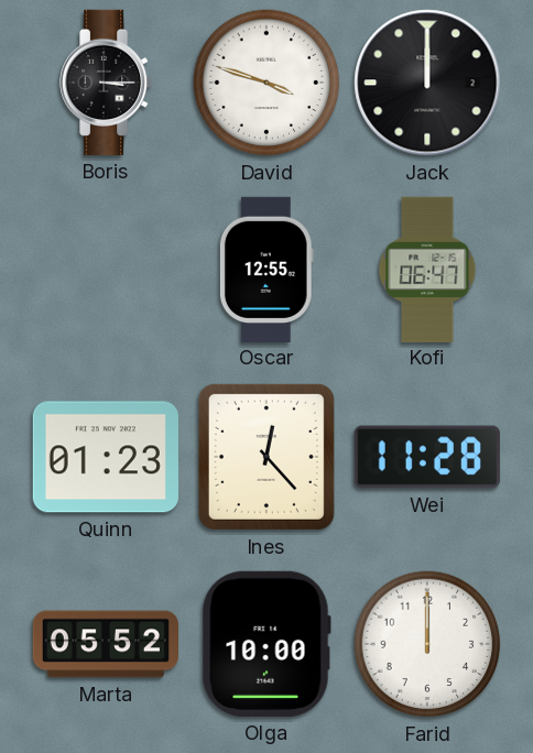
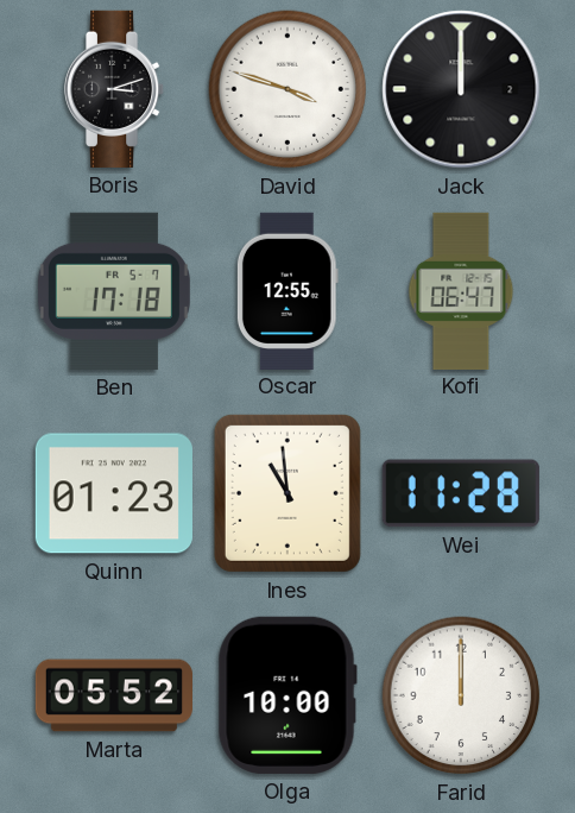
Boris: 3:15 -> 3:12
Ben: none -> 17:18
Ines: 12:23 -> 10:59
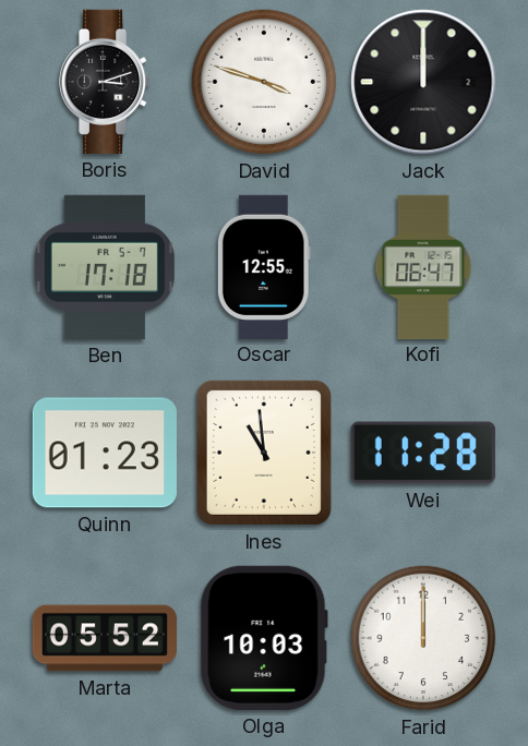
Olga: 10:00 -> 10:03
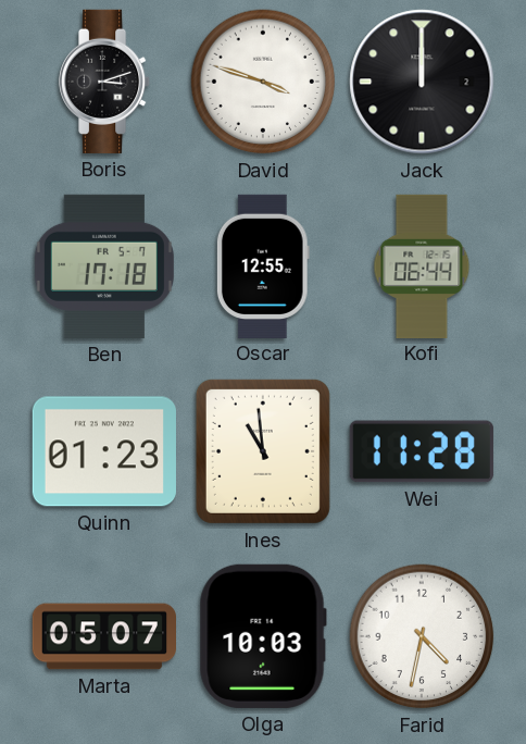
Kofi: 06:47 -> 06:44
Marta: 05:52 -> 05:07
Farid: 12:00 -> 4:32
